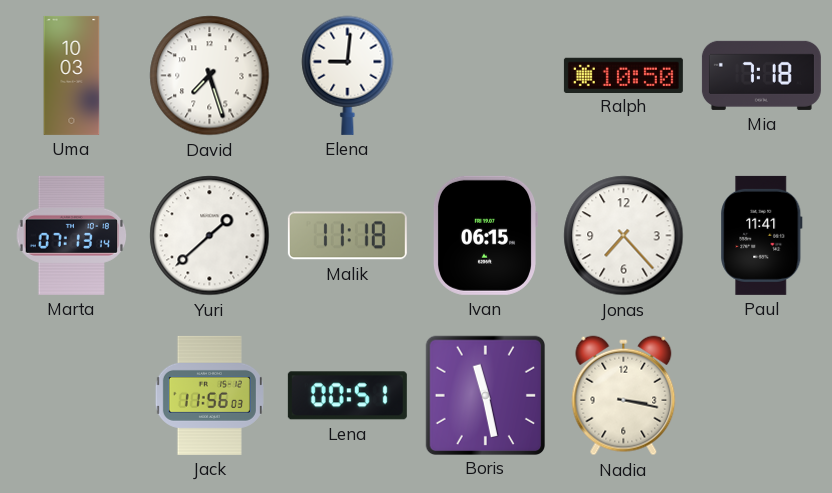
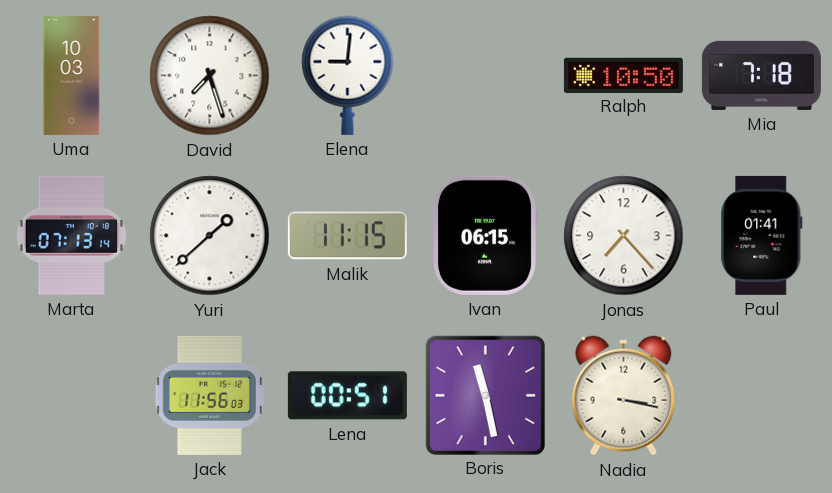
Malik: 11:18 -> 11:15
Paul: 11:41 -> 01:41
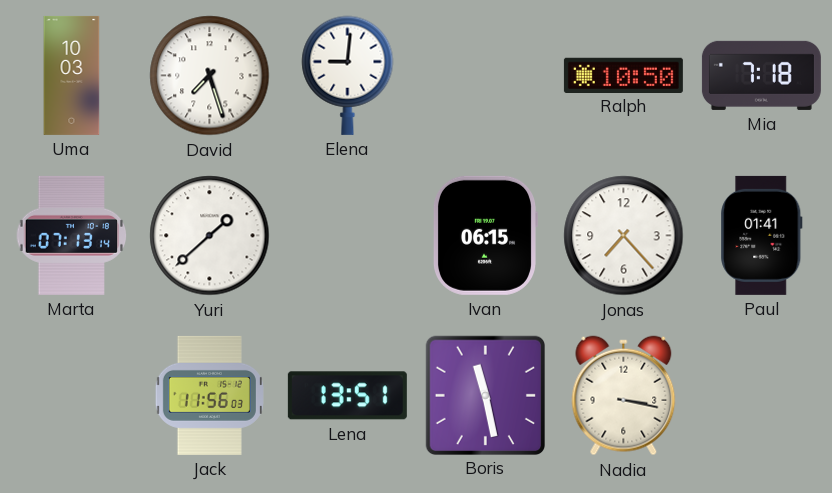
Malik: 11:15 -> none
Lena: 00:51 -> 13:51
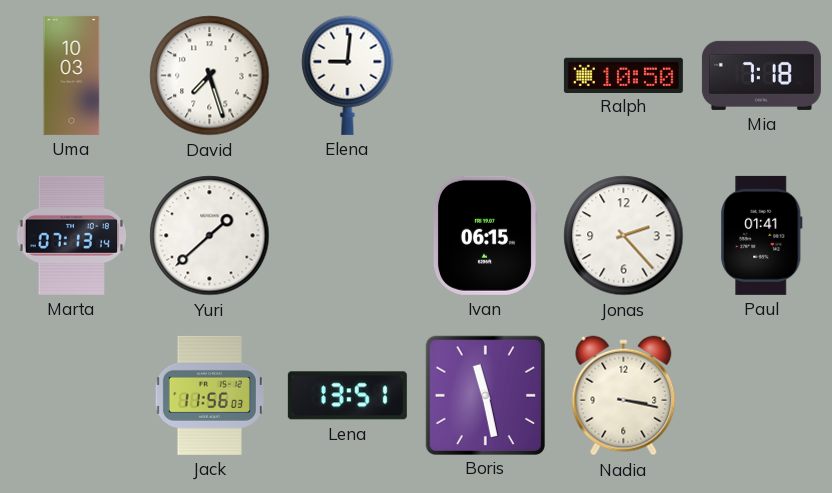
Jonas: 7:23 -> 2:23
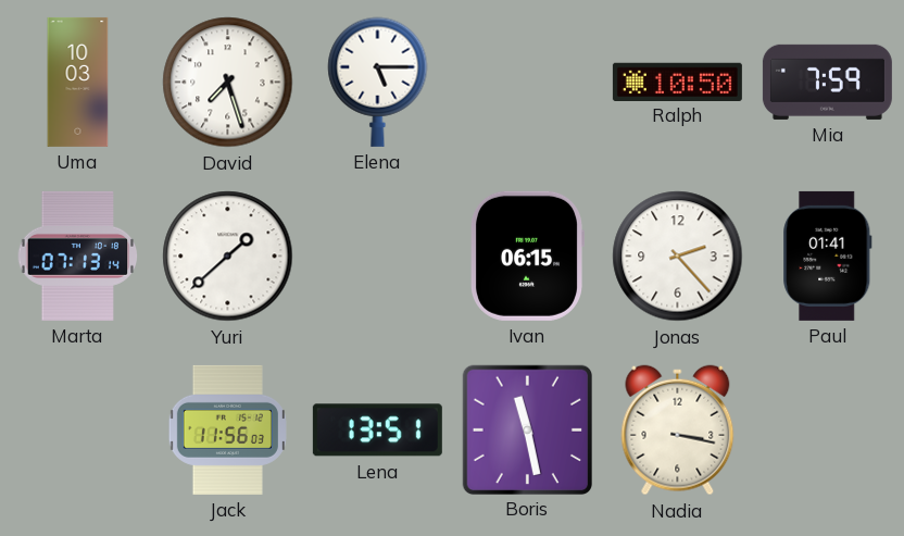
Elena: 9:01 -> 5:15
Mia: 7:18 -> 7:59
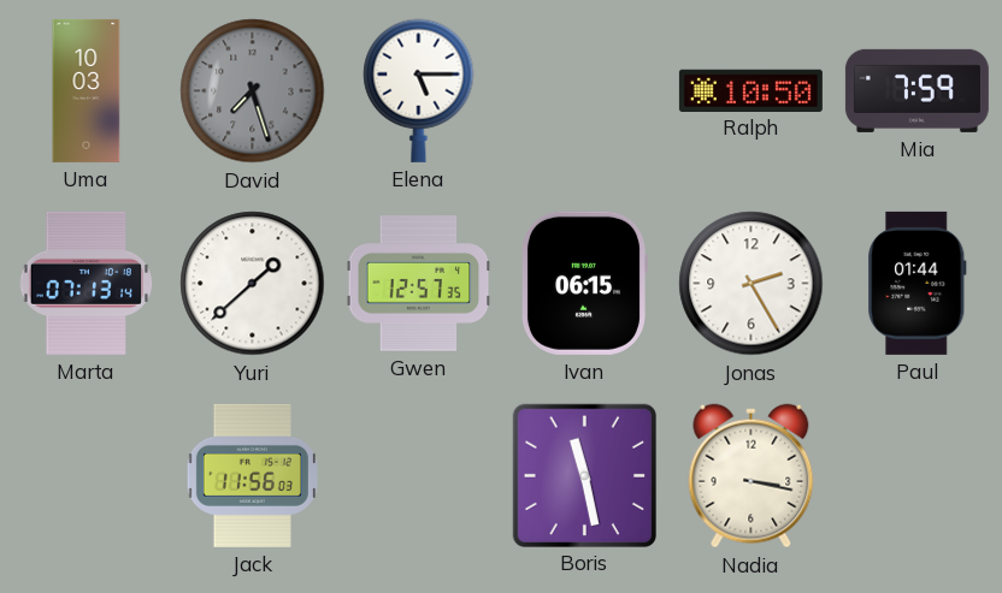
David dial: white -> grey
Gwen: none -> 12:57
Jonas: 2:23 -> 2:25
Paul: 01:41 -> 01:44
Lena: 13:51 -> none
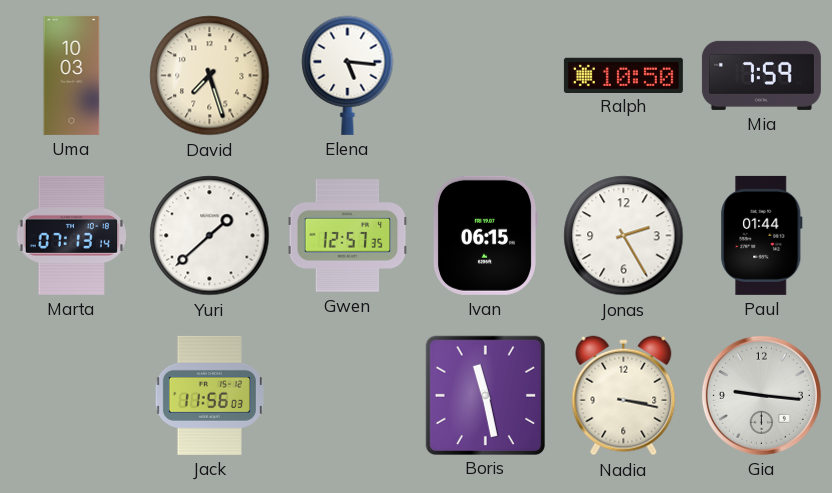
David dial: grey -> cream
Elena: 5:15 -> 5:16
Gia: none -> 9:16
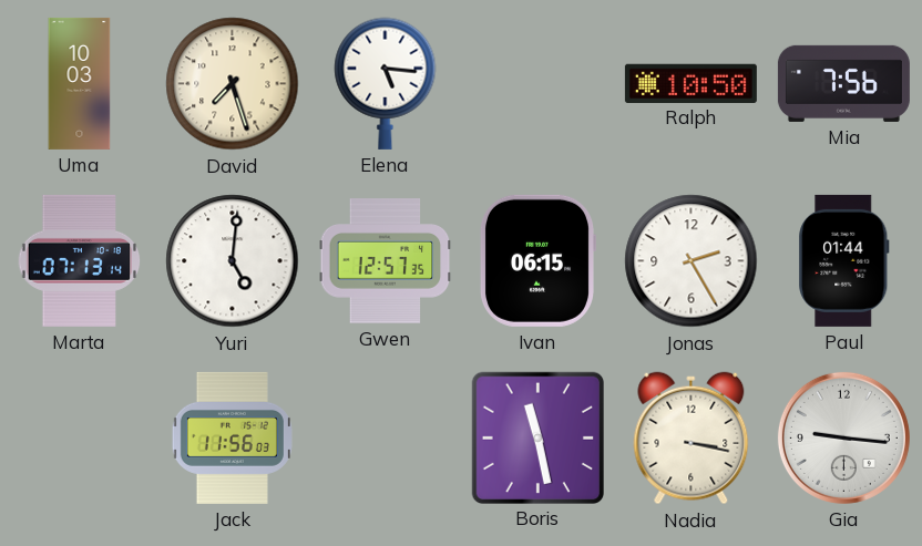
Mia: 7:59 -> 7:56
Yuri: 1:38 -> 5:01
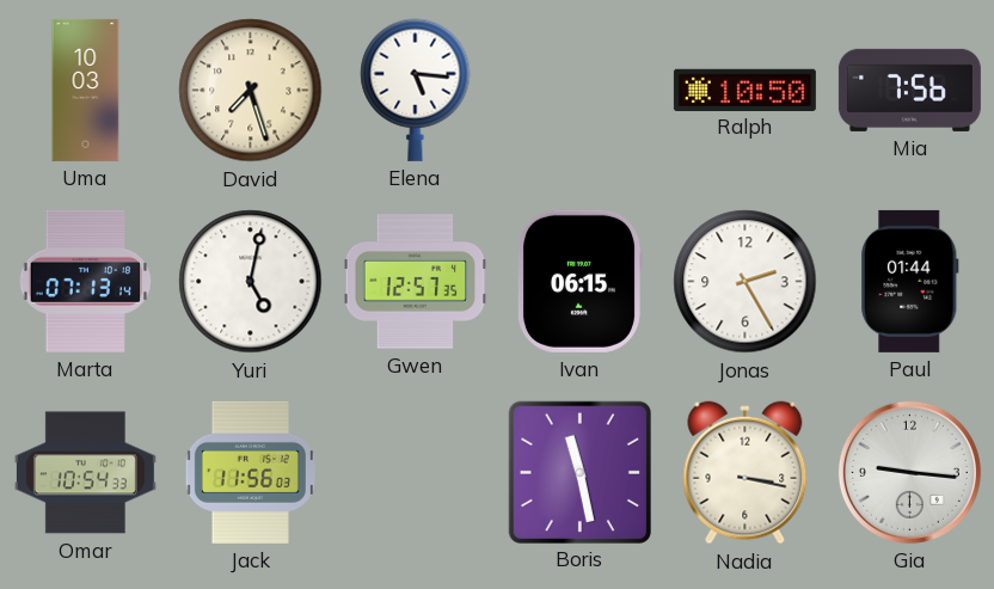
Yuri: 5:01 -> 5:02
Omar: none -> 10:54
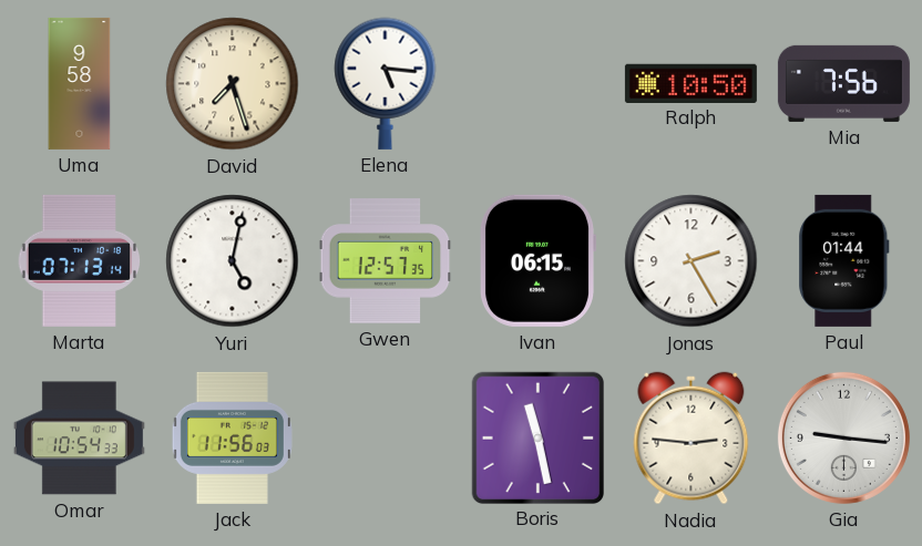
Uma: 10:03 -> 9:58
Nadia: 3:17 -> 2:46
